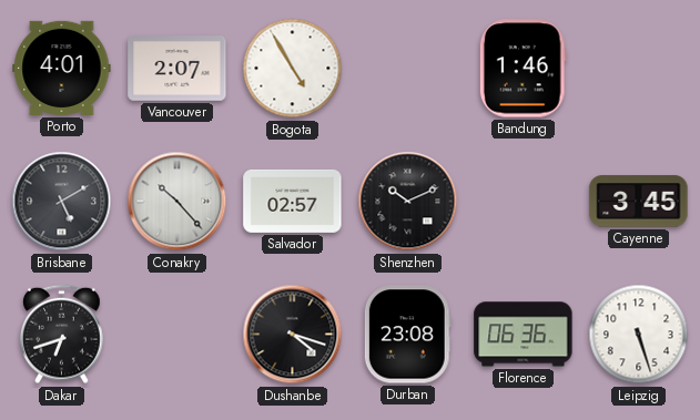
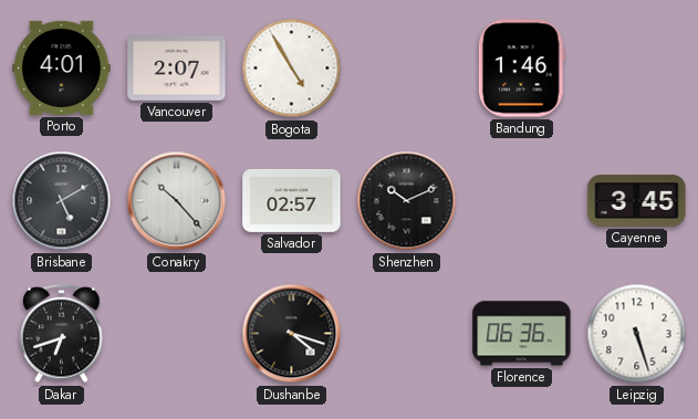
Durban: 23:08 -> none
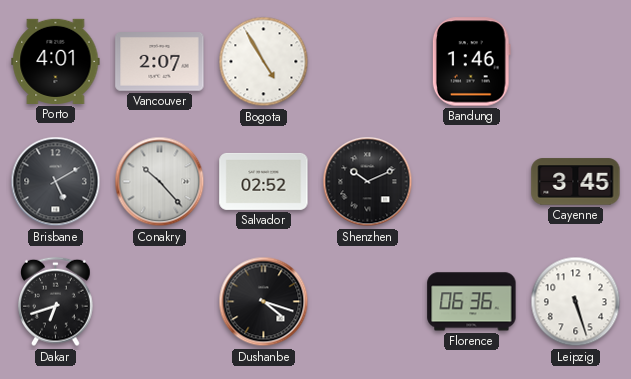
Salvador: 02:57 -> 02:52
